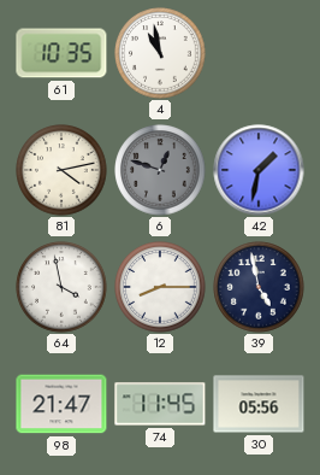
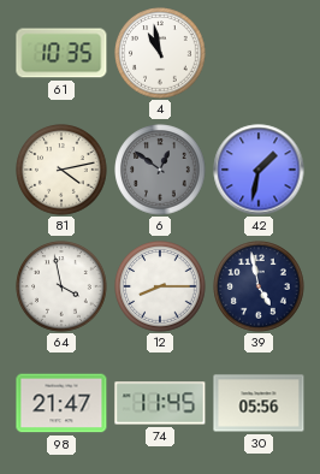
6: 12:48 -> 12:51
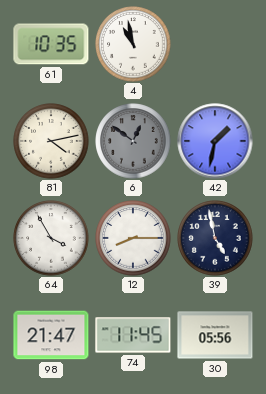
64: 3:58 -> 3:55
